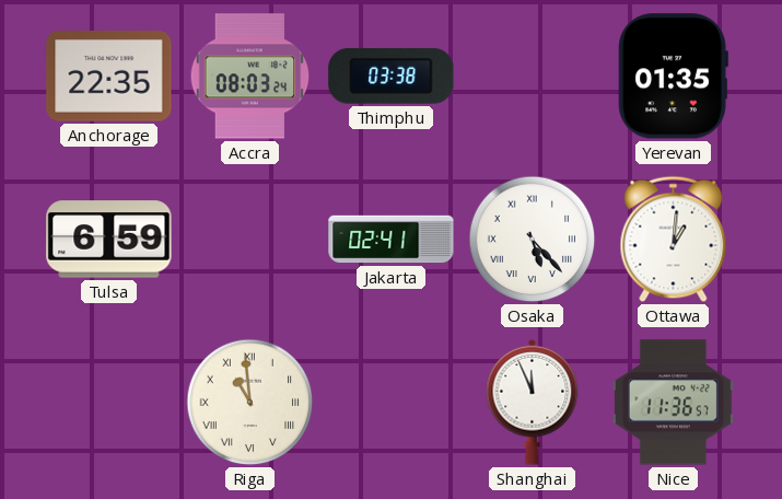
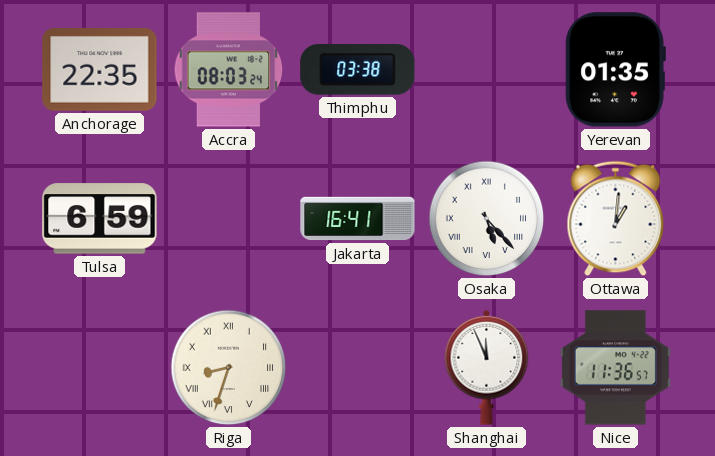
Jakarta: 02:41 -> 16:41
Riga: 10:59 -> 8:33
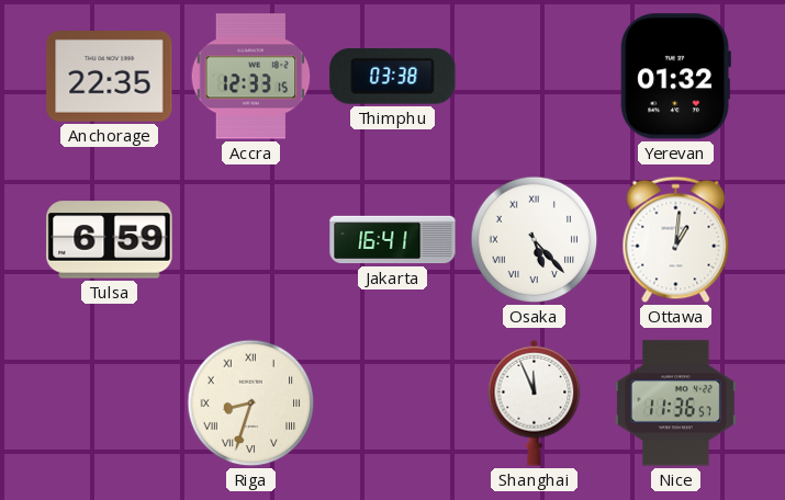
Accra: 08:03 -> 12:33
Yerevan: 01:35 -> 01:32
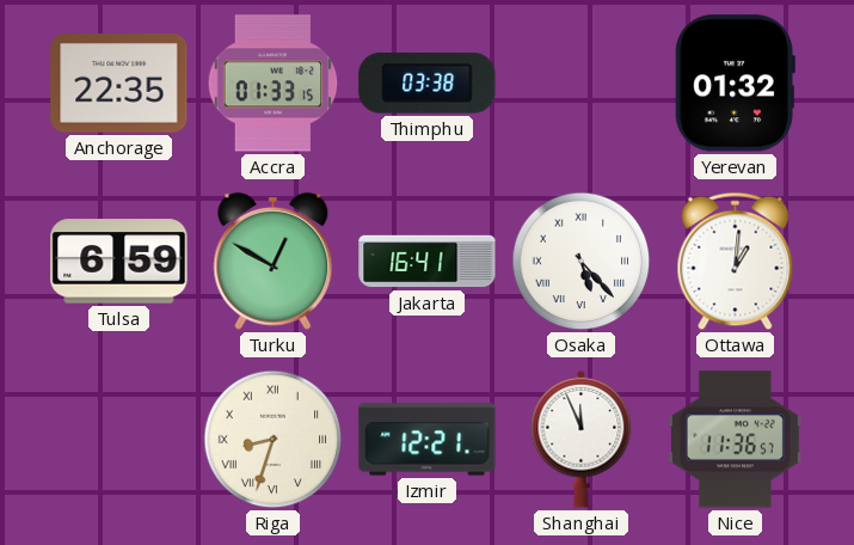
Accra: 12:33 -> 01:33
Turku: none -> 12:50
Izmir: none -> 12:21
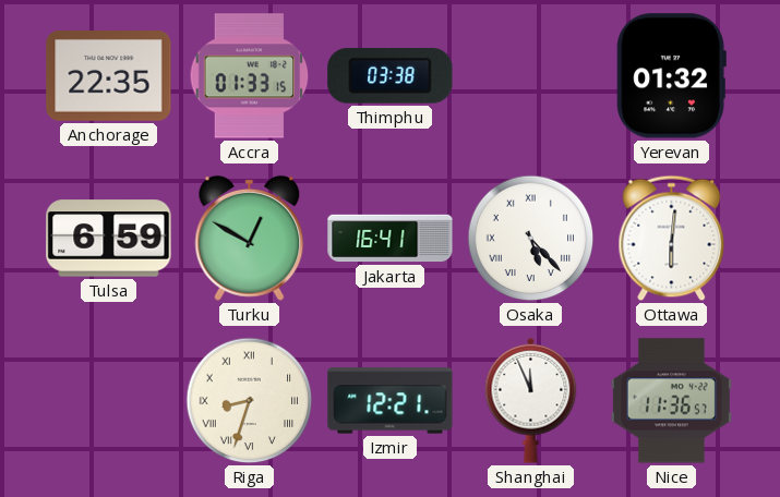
Ottawa: 1:01 -> 6:01
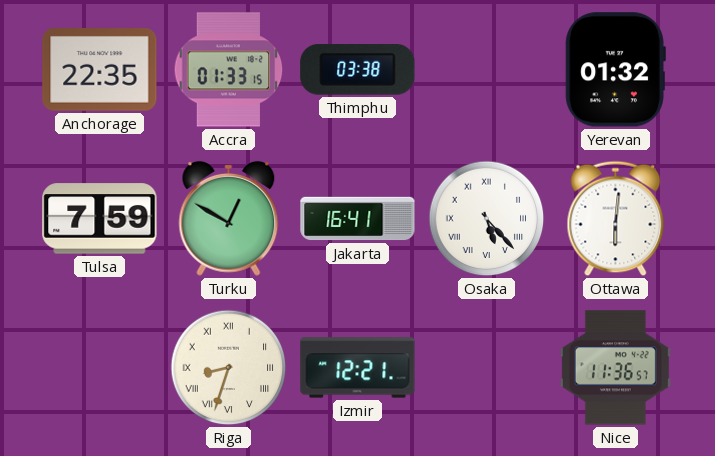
Tulsa: 6:59 -> 7:59
Shanghai: 11:56 -> none
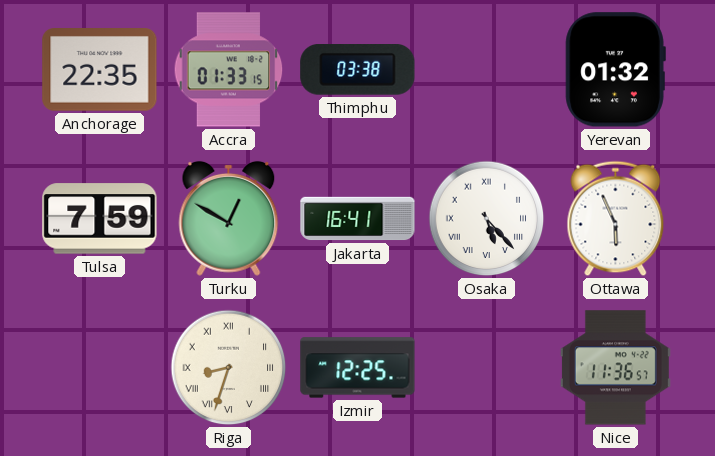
Ottawa: 6:01 -> 5:56
Izmir: 12:21 -> 12:25
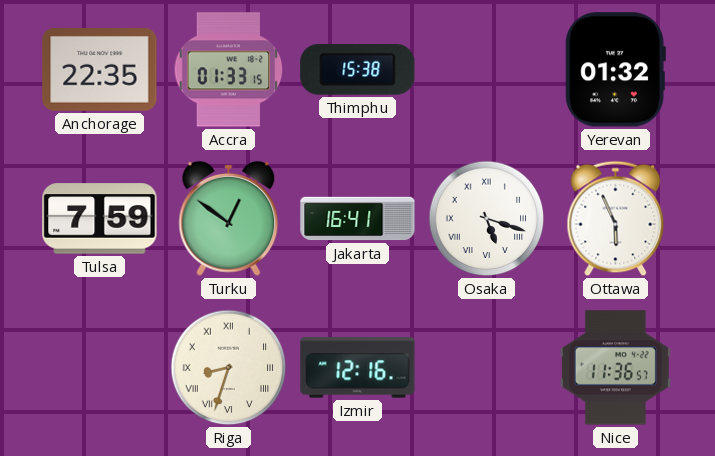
Thimphu: 03:38 -> 15:38
Turku: 12:50 -> 12:51
Osaka: 5:23 -> 5:18
Izmir: 12:25 -> 12:16
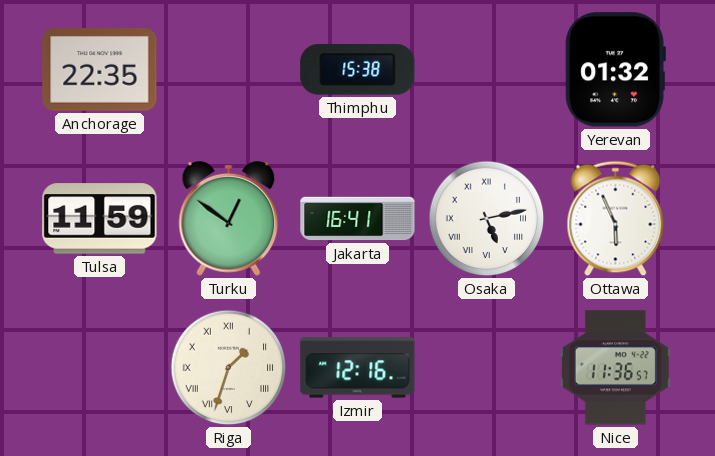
Accra: 01:33 -> none
Tulsa: 7:59 -> 11:59
Osaka: 5:18 -> 5:13
Riga: 8:33 -> 1:33
